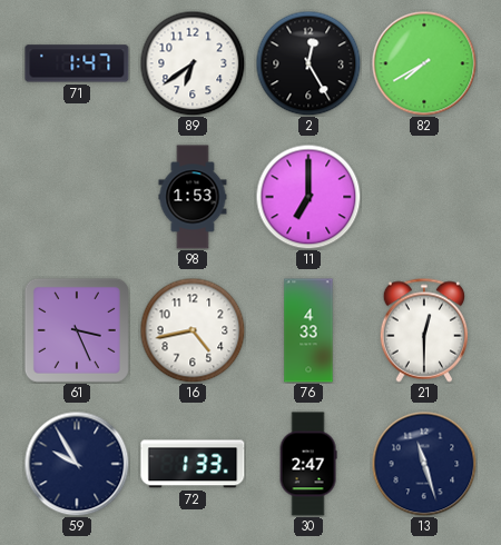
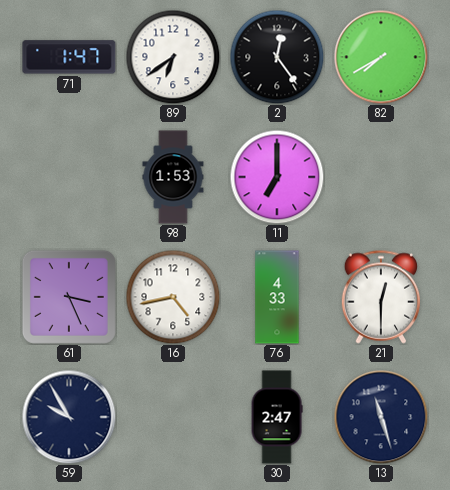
2: 12:25 -> 12:24
72: 1:33 -> none
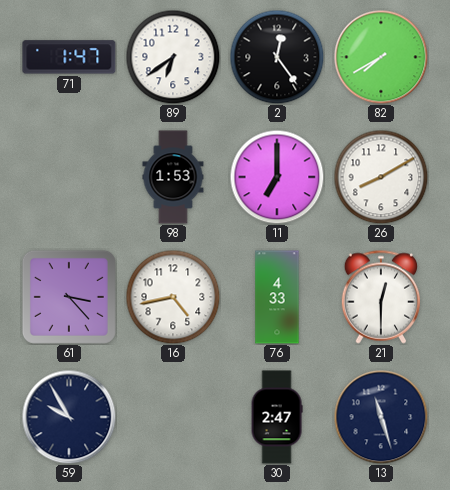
26: none -> 8:10
61: 3:26 -> 3:23
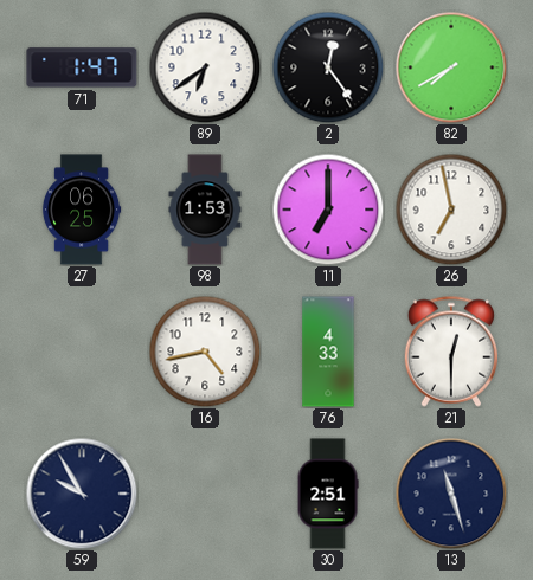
27: none -> 06:25
26: 8:10 -> 6:58
61: 3:23 -> none
30: 2:47 -> 2:51
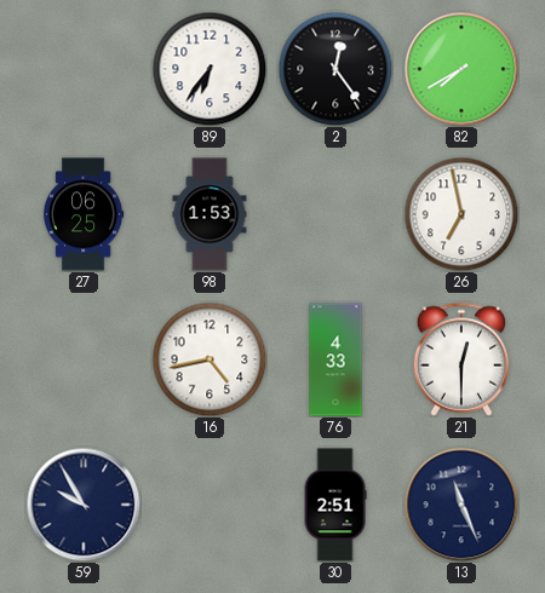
71: 1:47 -> none
89: 6:39 -> 6:36
11: 7:00 -> none
13: 11:27 -> 11:26
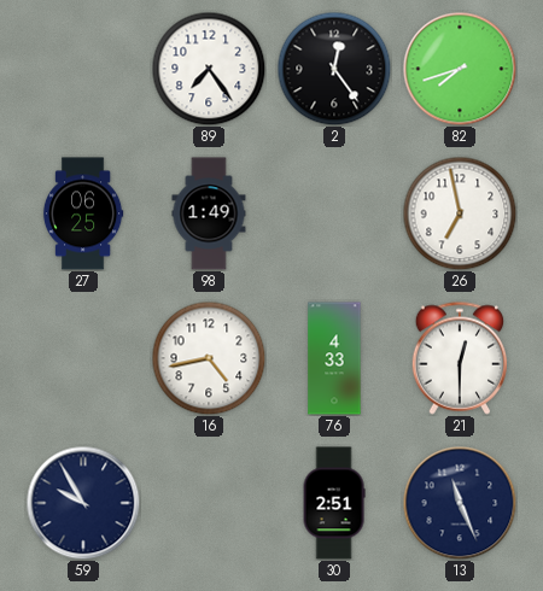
89: 6:36 -> 7:24
82: 7:40 -> 7:42
98: 1:53 -> 1:49
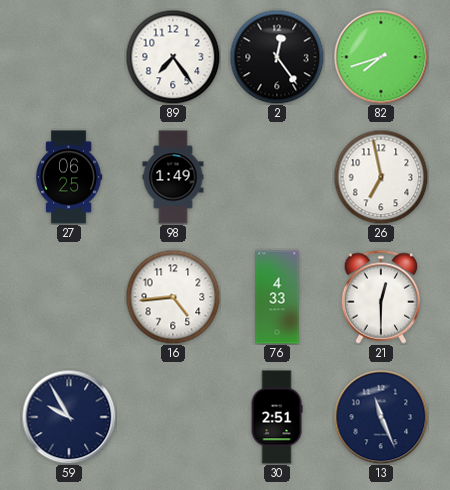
16: 4:43 -> 4:44
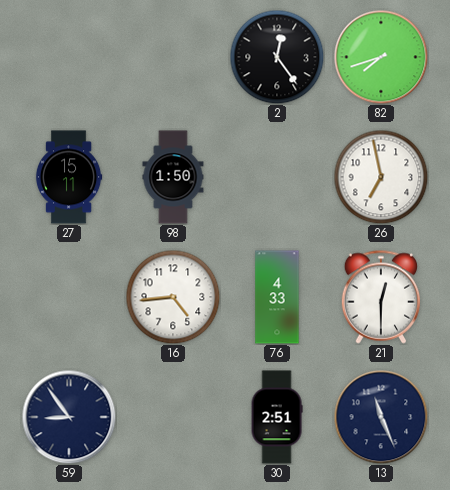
89: 7:24 -> none
27: 06:25 -> 15:11
98: 1:49 -> 1:50
59: 9:55 -> 8:54
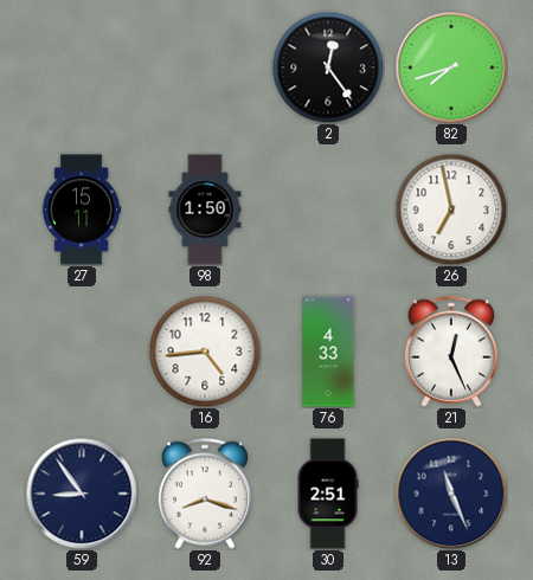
21: 12:30 -> 12:26
92: none -> 8:18
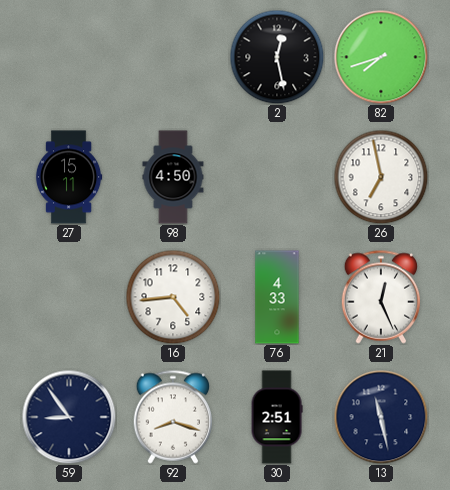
2: 12:24 -> 12:28
98: 1:50 -> 4:50
13: 11:26 -> 11:28
